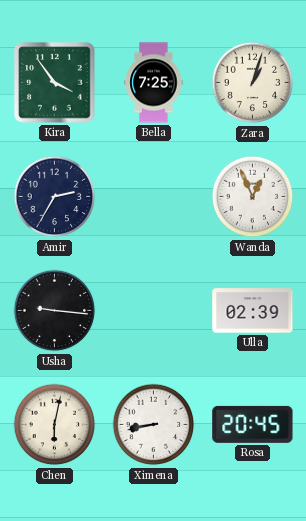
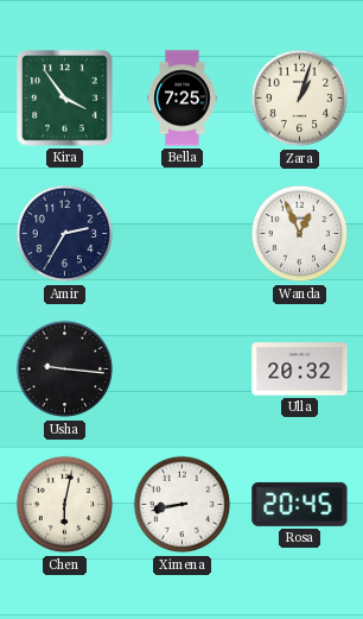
Ulla: 02:39 -> 20:32
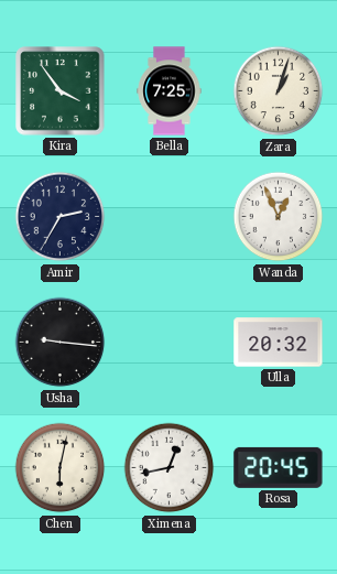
Ximena: 8:43 -> 12:43
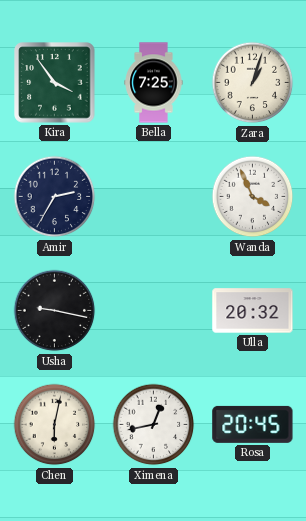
Wanda: 12:56 -> 3:56
Usha: 9:16 -> 9:17
